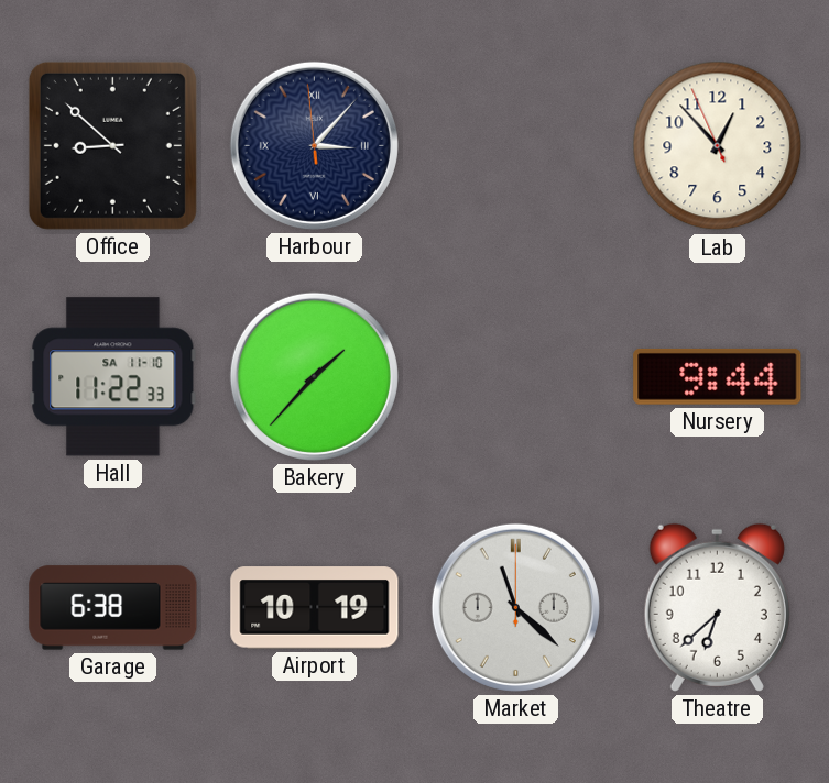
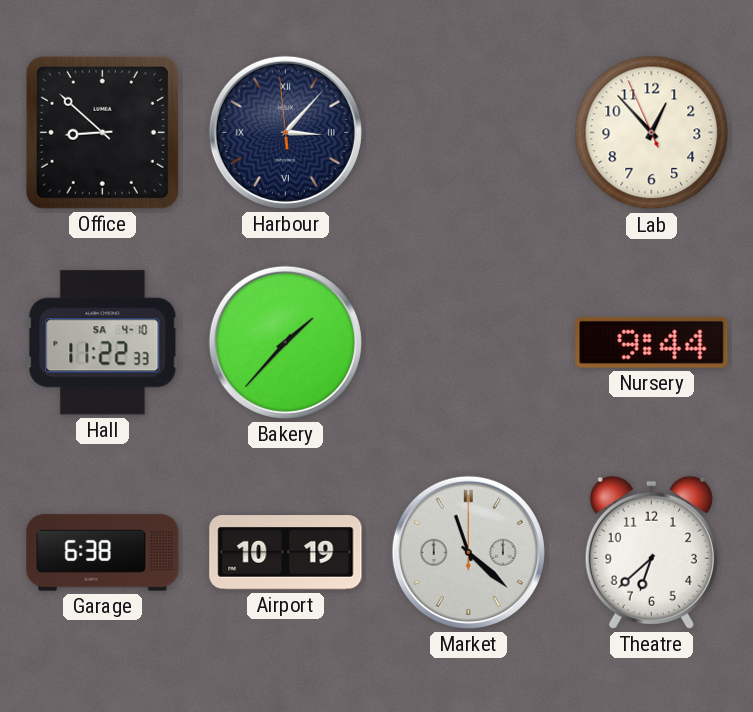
Hall date: SA 11-10 -> SA 4-10
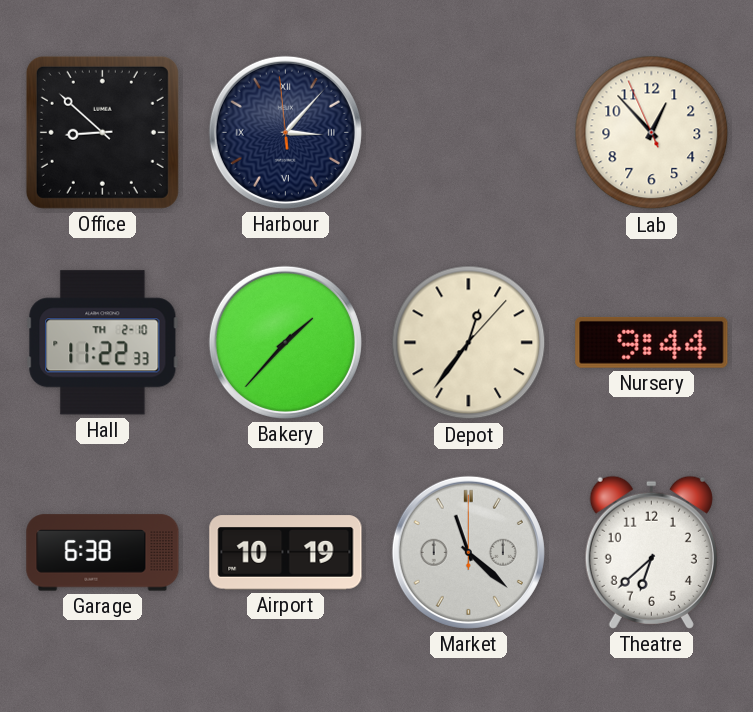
Hall date: SA 4-10 -> TH 2-10
Depot: none -> 12:36
